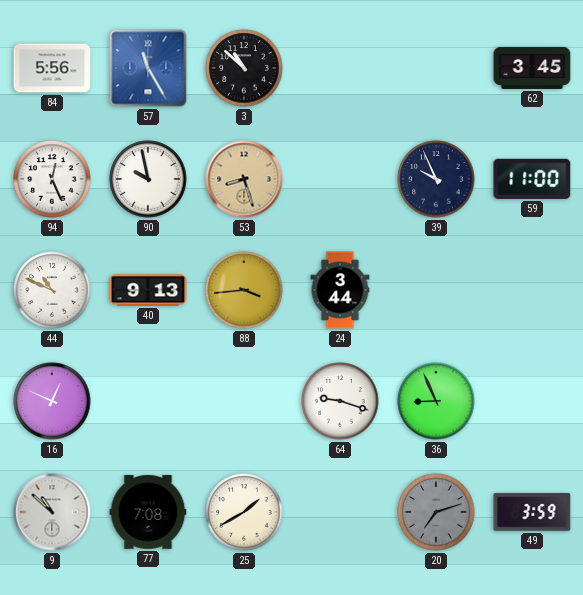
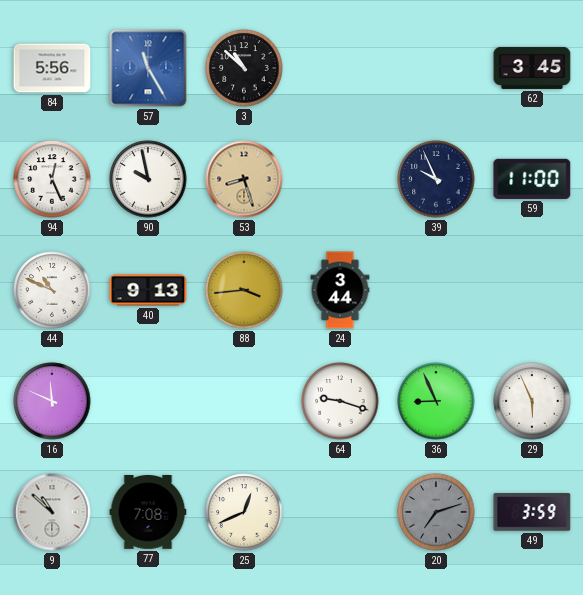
16: 12:49 -> 11:49
29: none -> 5:56
25: 1:40 -> 12:41
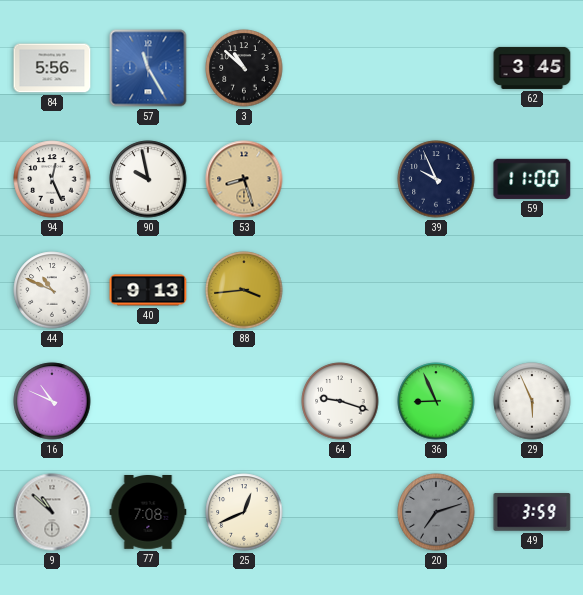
24: 3:44 -> none
16: 11:49 -> 10:49
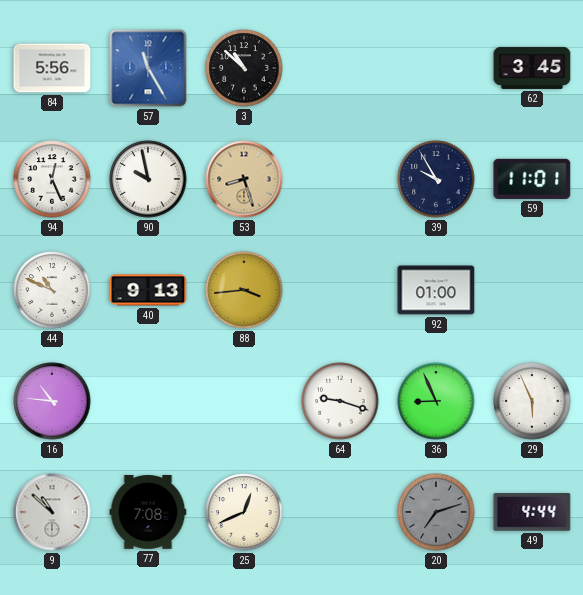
39: 9:56 -> 9:55
59: 11:00 -> 11:01
92: none -> 01:00
16: 10:49 -> 10:46
49: 3:59 -> 4:44
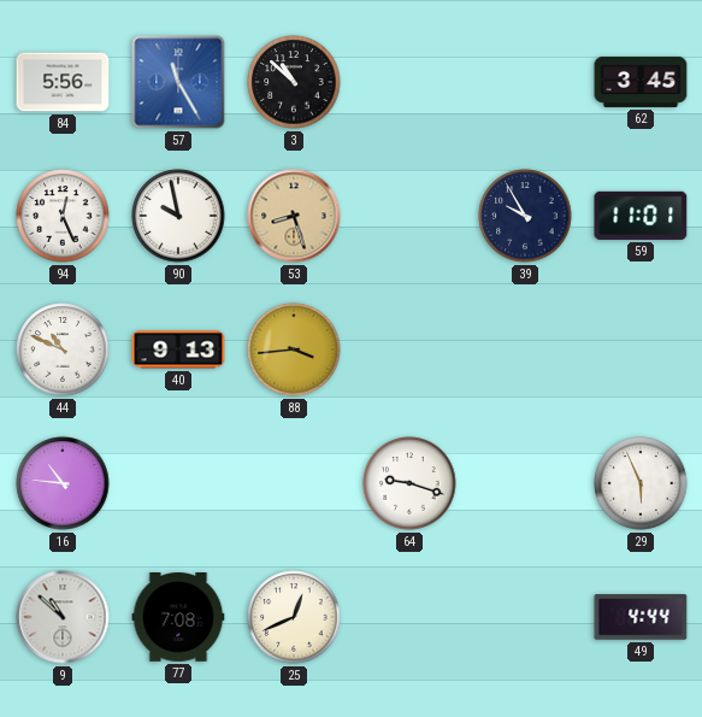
92: 01:00 -> none
36: 8:56 -> none
20: 7:12 -> none
